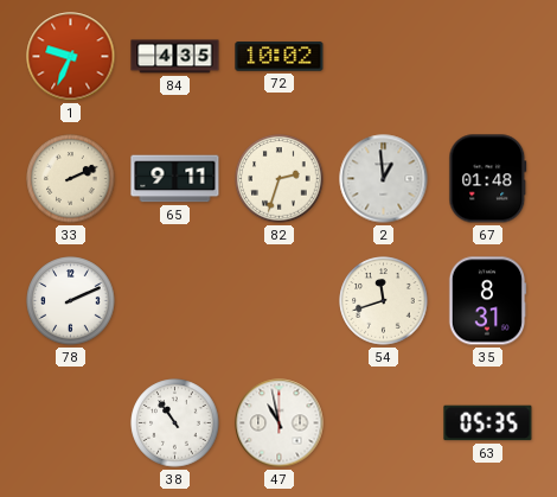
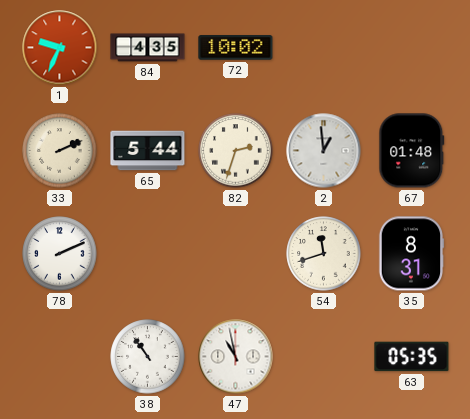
65: 9:11 -> 5:44
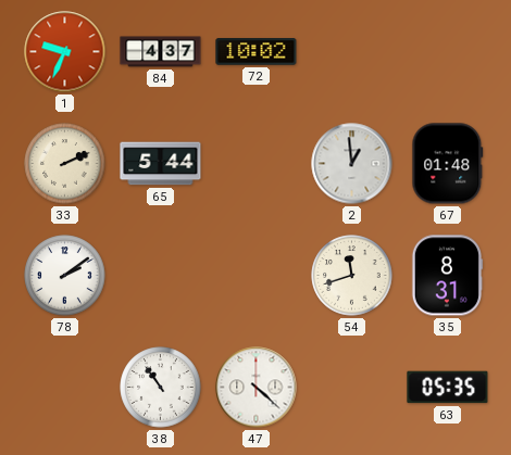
84: 4:35 -> 4:37
82: 2:33 -> none
78: 2:11 -> 2:09
47: 10:58 -> 4:22
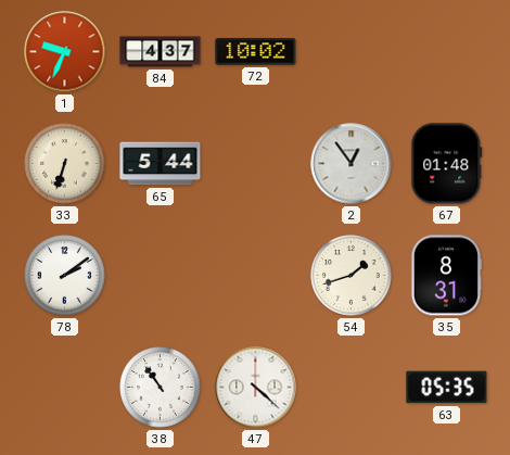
33: 2:11 -> 6:33
2: 12:59 -> 12:54
54: 11:42 -> 1:42
